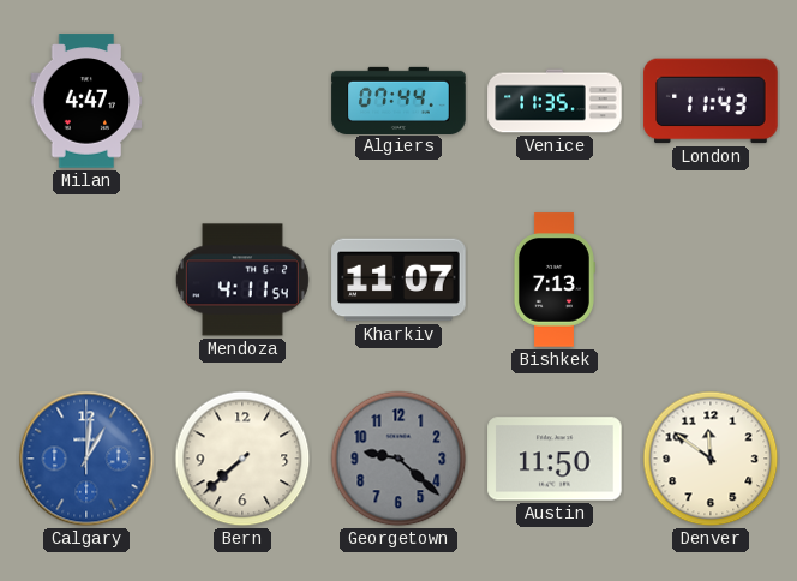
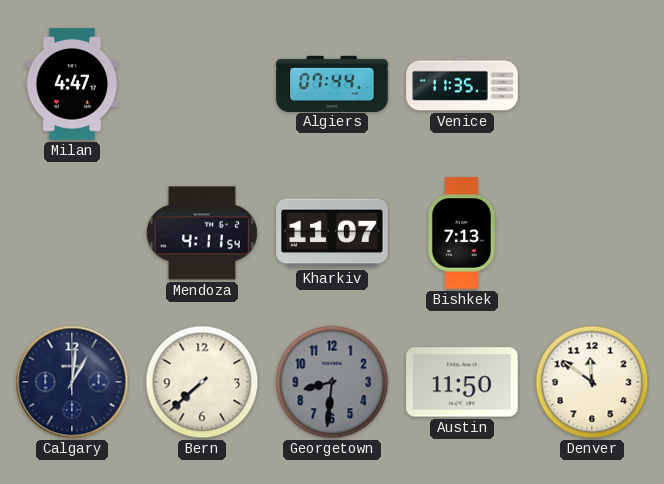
London: 11:43 -> none
Calgary dial: blue -> navy
Georgetown: 9:22 -> 8:31
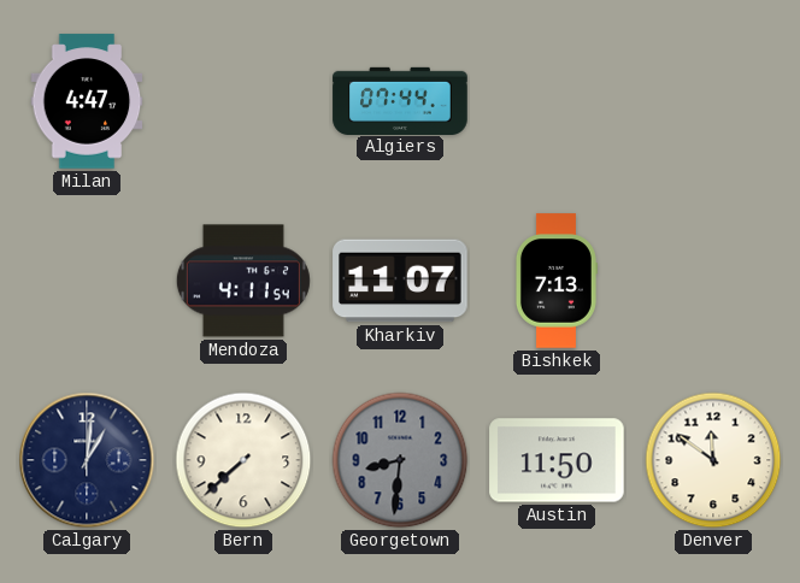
Venice: 11:35 -> none
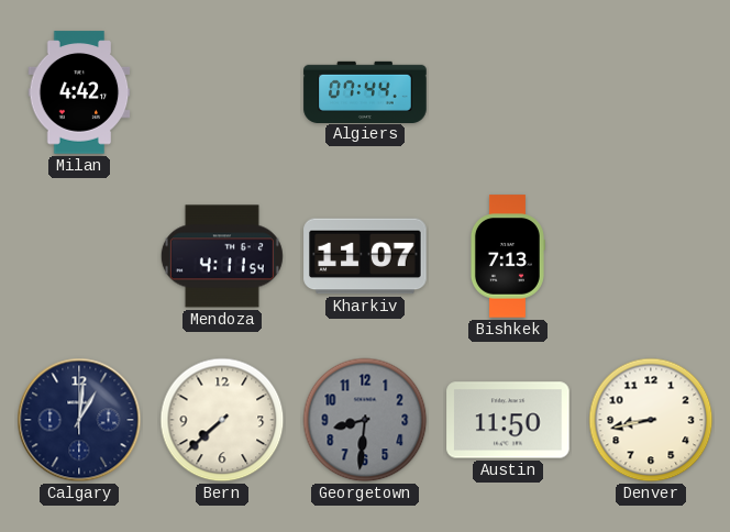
Milan: 4:47 -> 4:42
Denver: 11:51 -> 8:43
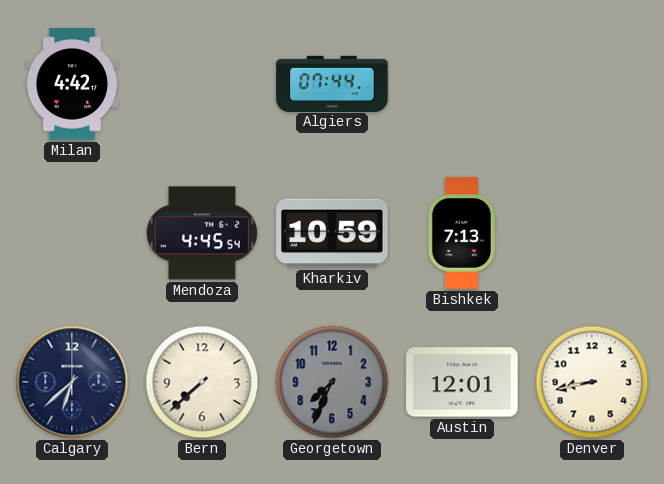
Mendoza: 4:11 -> 4:45
Kharkiv: 11:07 -> 10:59
Calgary: 1:01 -> 6:38
Georgetown: 8:31 -> 7:34
Austin: 11:50 -> 12:01
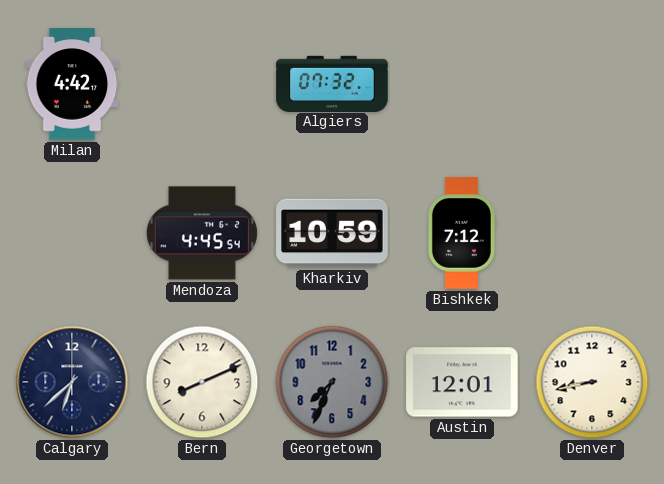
Algiers: 07:44 -> 07:32
Bishkek: 7:13 -> 7:12
Bern: 7:38 -> 8:11
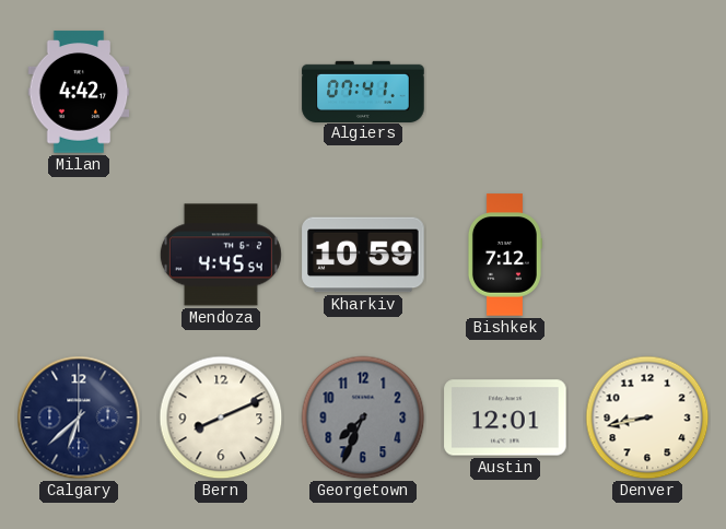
Algiers: 07:32 -> 07:41
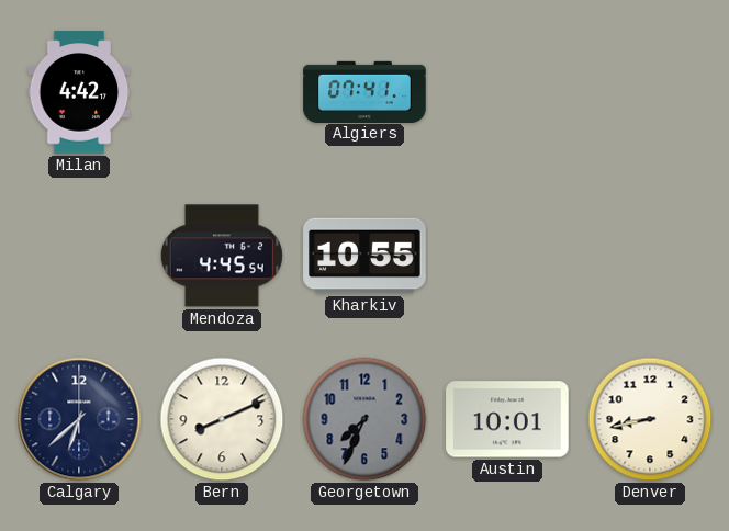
Kharkiv: 10:59 -> 10:55
Bishkek: 7:12 -> none
Austin: 12:01 -> 10:01
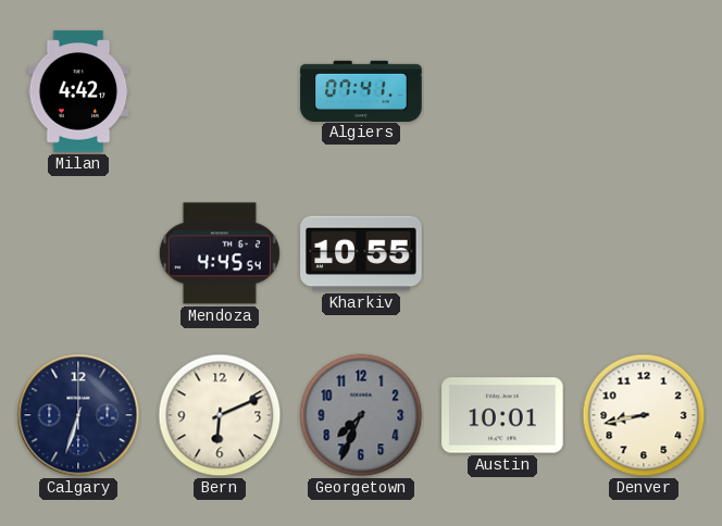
Calgary: 6:38 -> 6:33
Bern: 8:11 -> 6:11
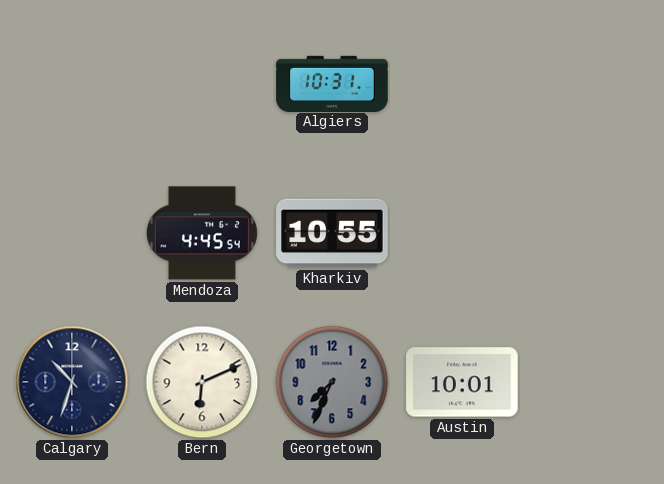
Milan: 4:42 -> none
Algiers: 07:41 -> 10:31
Calgary: 6:33 -> 10:33
Denver: 8:43 -> none
